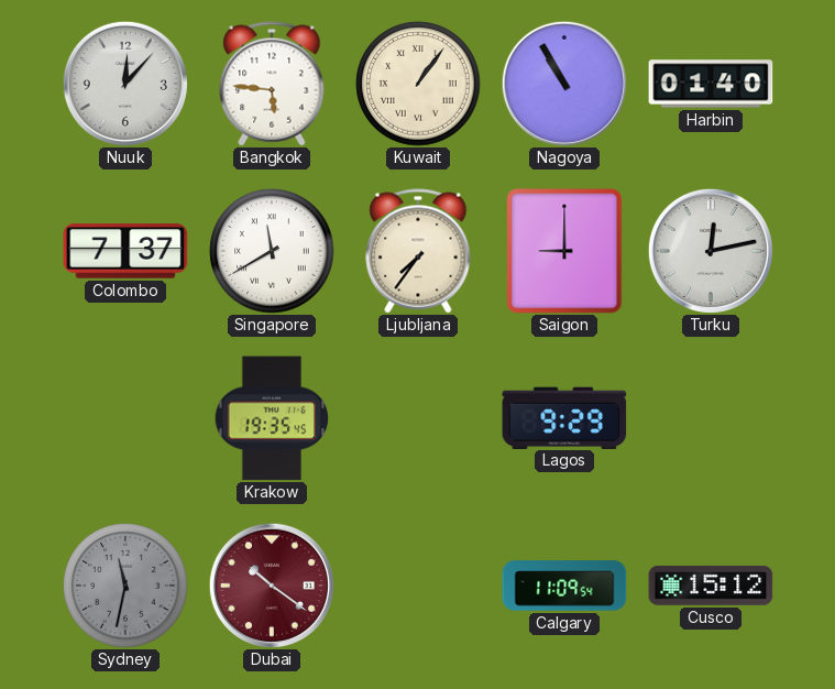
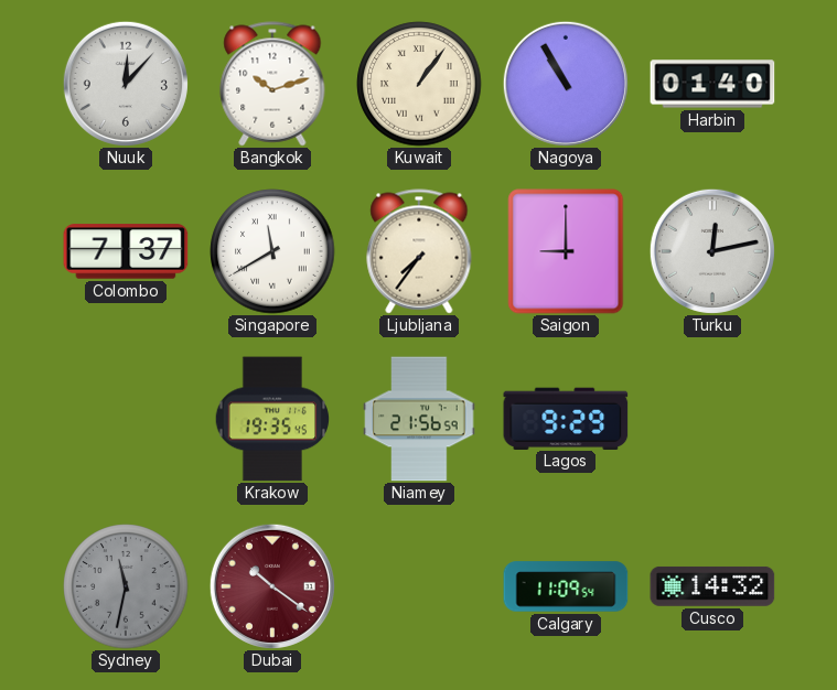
Bangkok: 5:46 -> 10:12
Niamey: none -> 21:56
Cusco: 15:12 -> 14:32
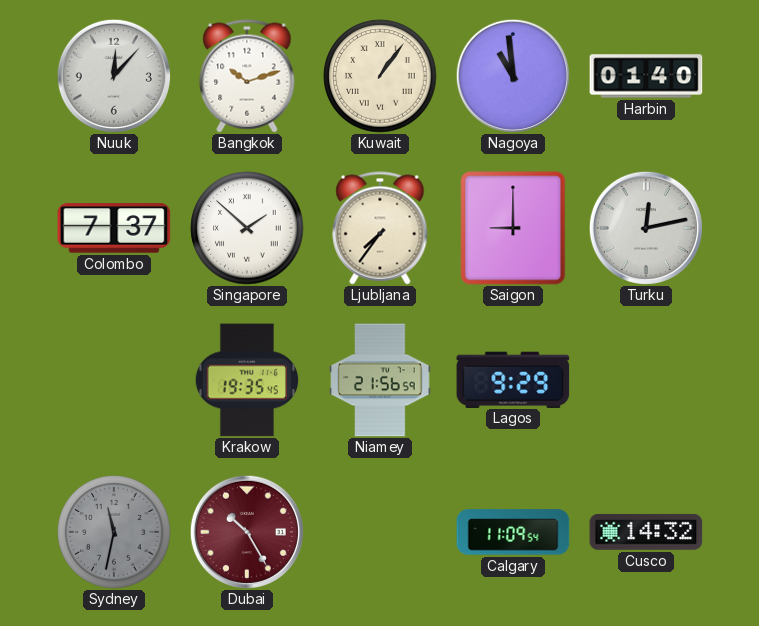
Nagoya: 10:55 -> 10:59
Singapore: 11:40 -> 1:52
Dubai: 10:21 -> 10:25
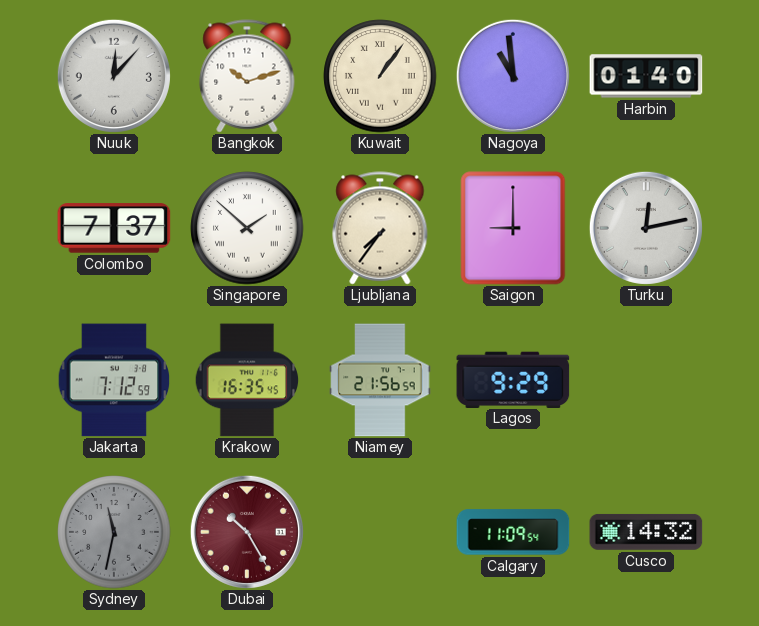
Jakarta: none -> 7:12
Krakow: 19:35 -> 16:35
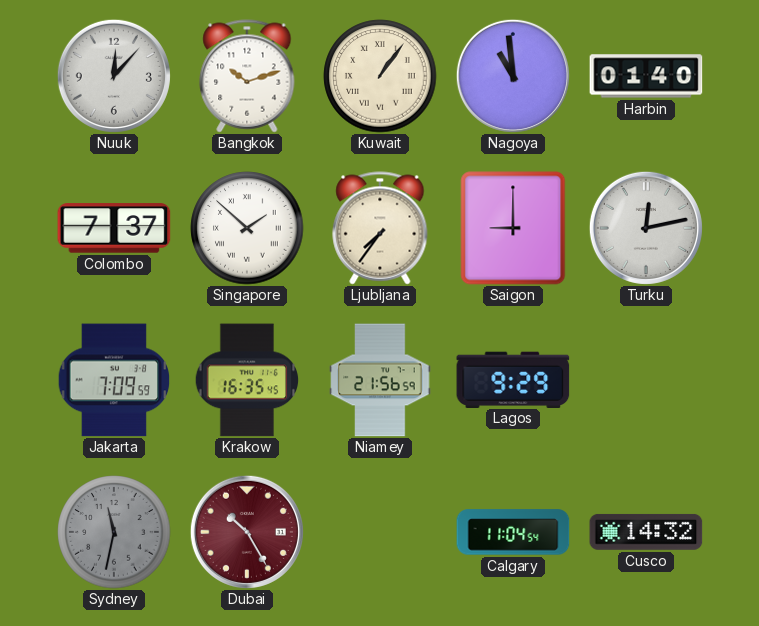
Jakarta: 7:12 -> 7:09
Calgary: 11:09 -> 11:04
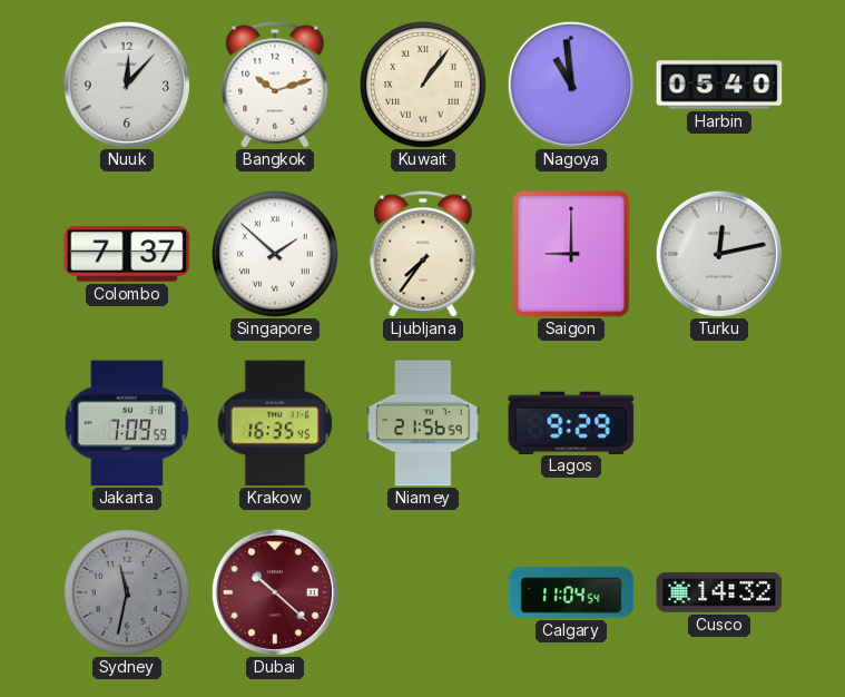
Harbin: 01:40 -> 05:40
Dubai: 10:25 -> 10:22
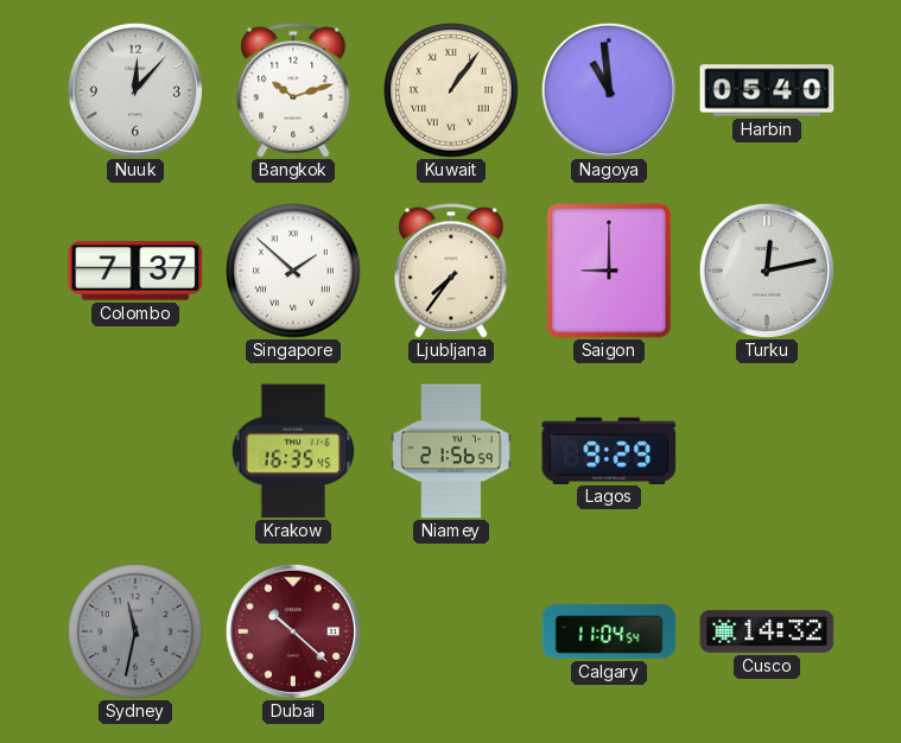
Jakarta: 7:09 -> none
